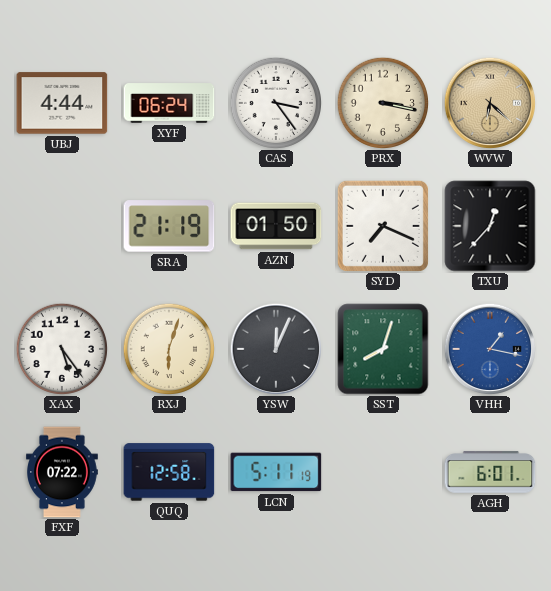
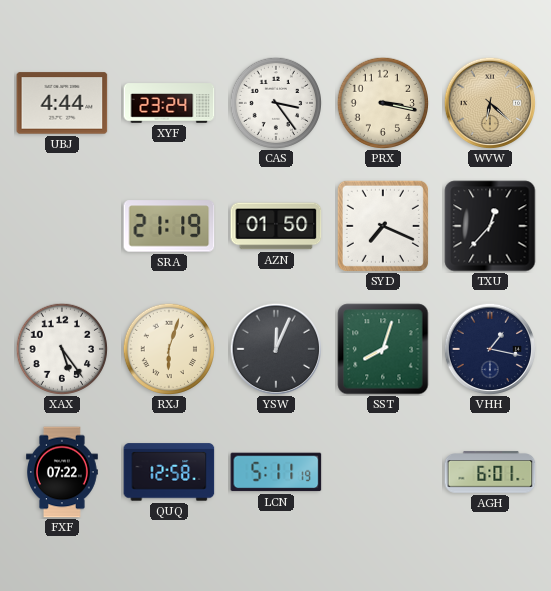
XYF: 06:24 -> 23:24
VHH dial: blue -> navy
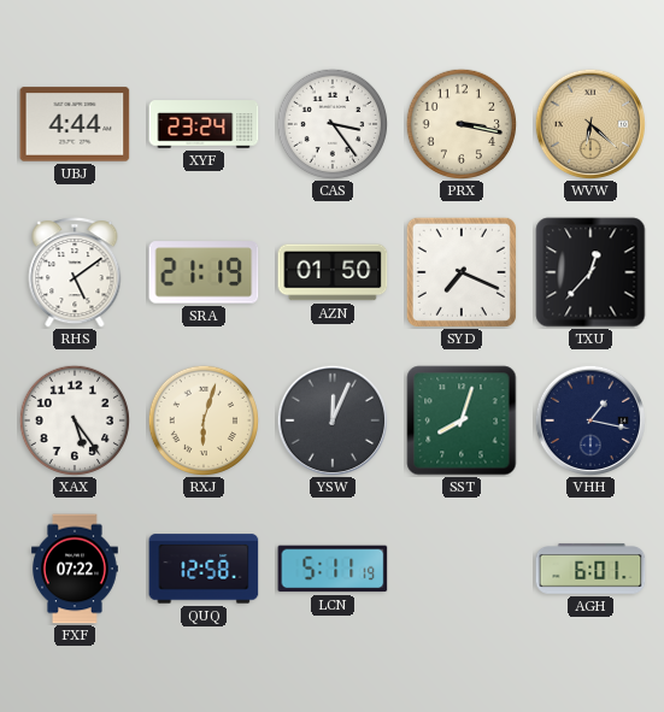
RHS: none -> 5:09
